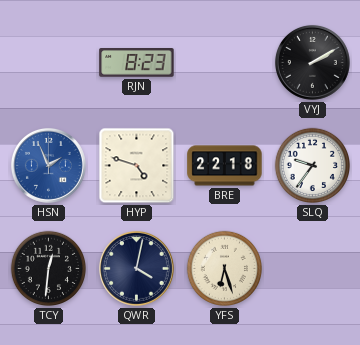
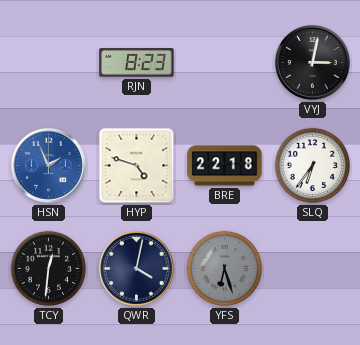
VYJ: 2:10 -> 3:02
SLQ: 9:36 -> 6:36
YFS dial: cream -> grey
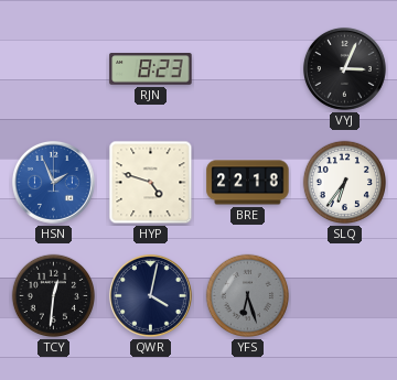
VYJ: 3:02 -> 3:04
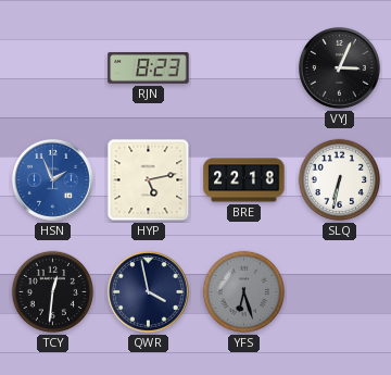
HYP: 4:48 -> 5:13
SLQ: 6:36 -> 6:32
QWR: 4:02 -> 3:58
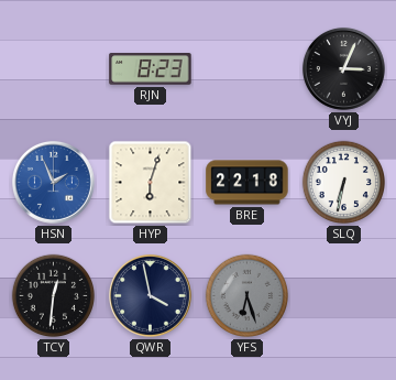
HYP: 5:13 -> 6:03
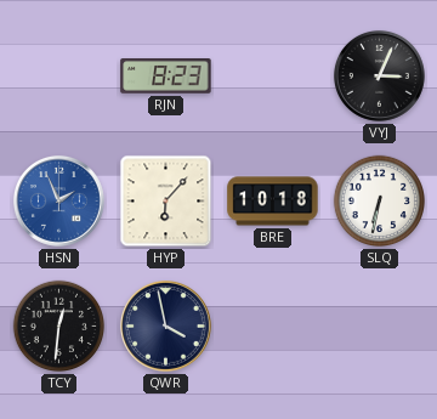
HYP: 6:03 -> 6:07
BRE: 22:18 -> 10:18
YFS: 6:27 -> none
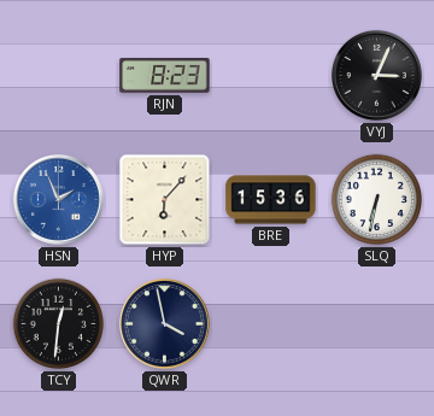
BRE: 10:18 -> 15:36
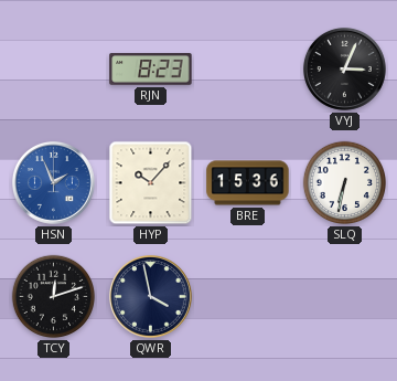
HYP: 6:07 -> 10:07
TCY: 12:31 -> 12:12
